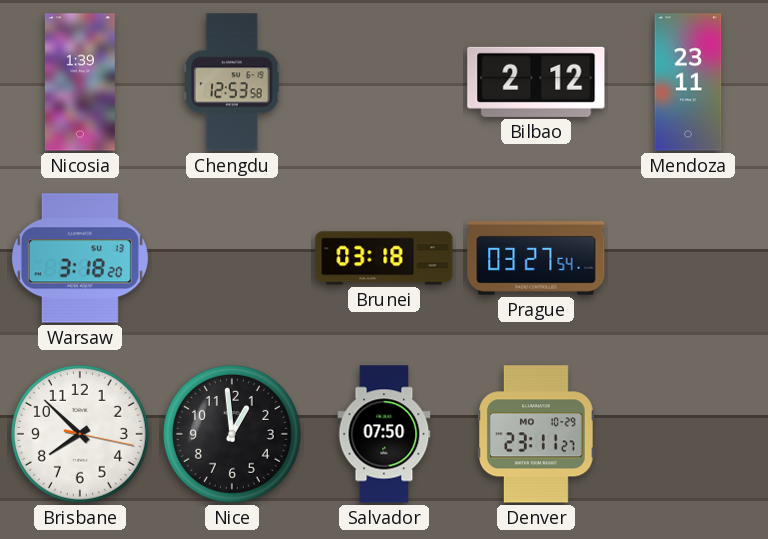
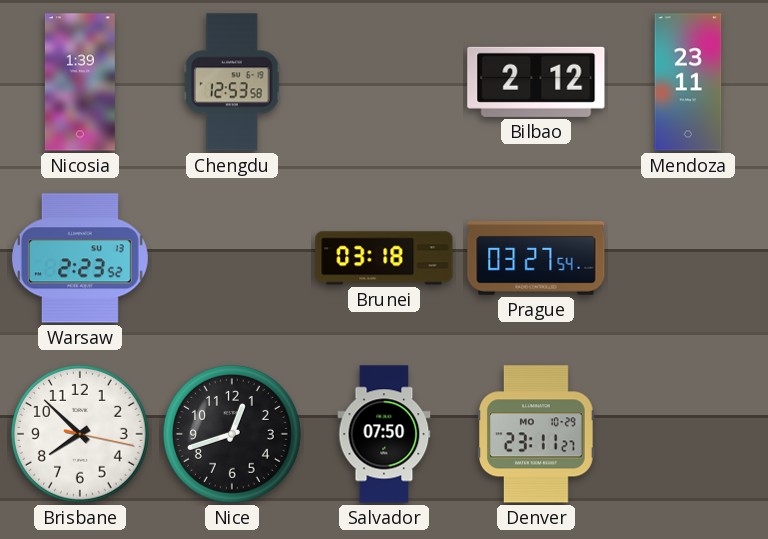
Warsaw: 3:18 -> 2:23
Nice: 12:59 -> 12:42
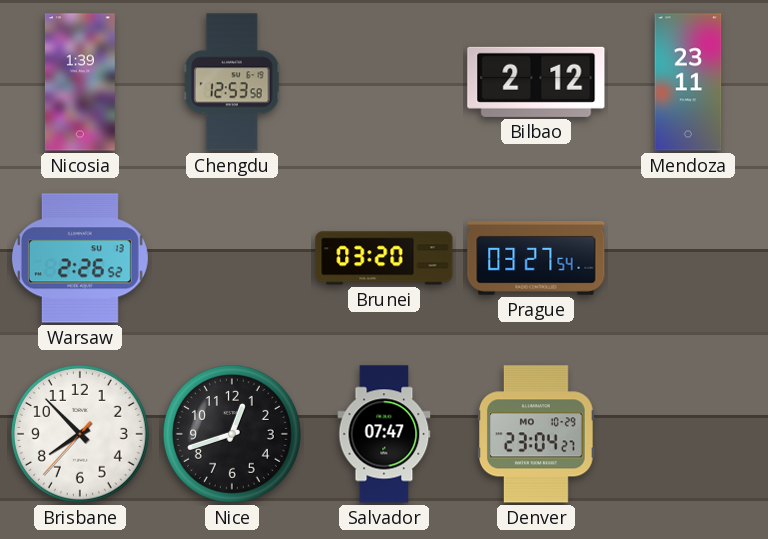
Warsaw: 2:23 -> 2:26
Brunei: 03:18 -> 03:20
Brisbane: 7:52:17 -> 7:52:37
Salvador: 07:50 -> 07:47
Denver: 23:11 -> 23:04
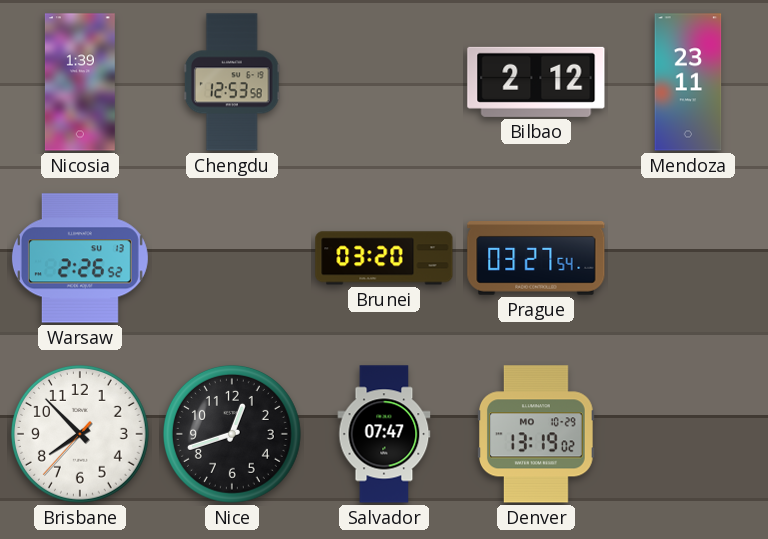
Denver: 23:04 -> 13:19
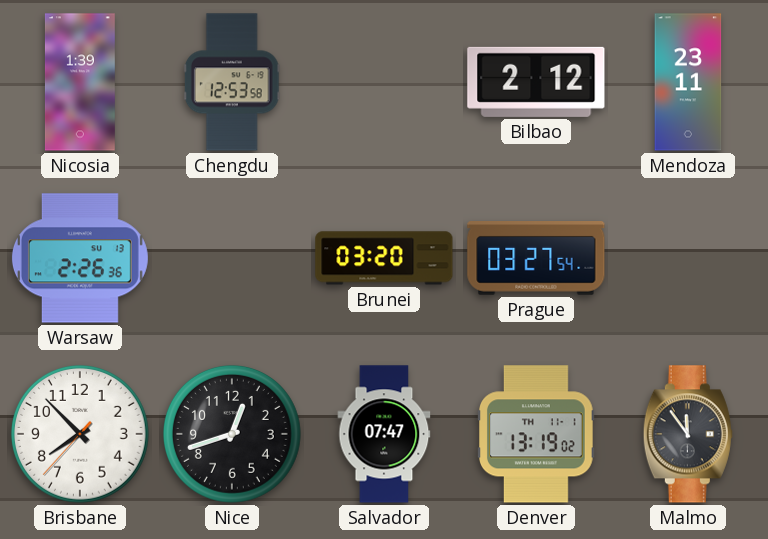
Warsaw: 2:26:52 -> 2:26:36
Denver date: MO 10-29 -> TH 11-1
Malmo: none -> 11:54
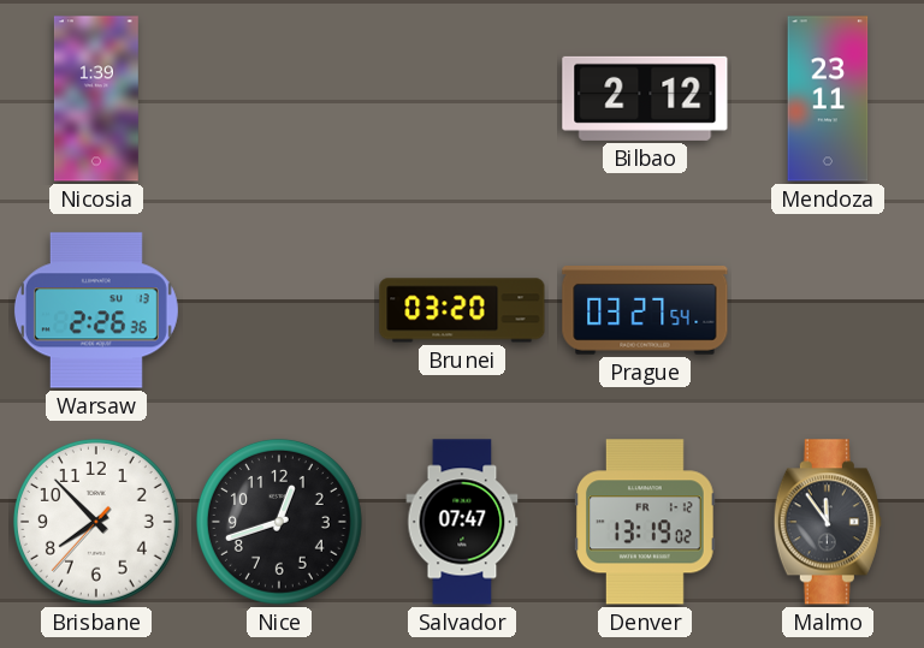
Chengdu: 12:53 -> none
Denver date: TH 11-1 -> FR 1-12
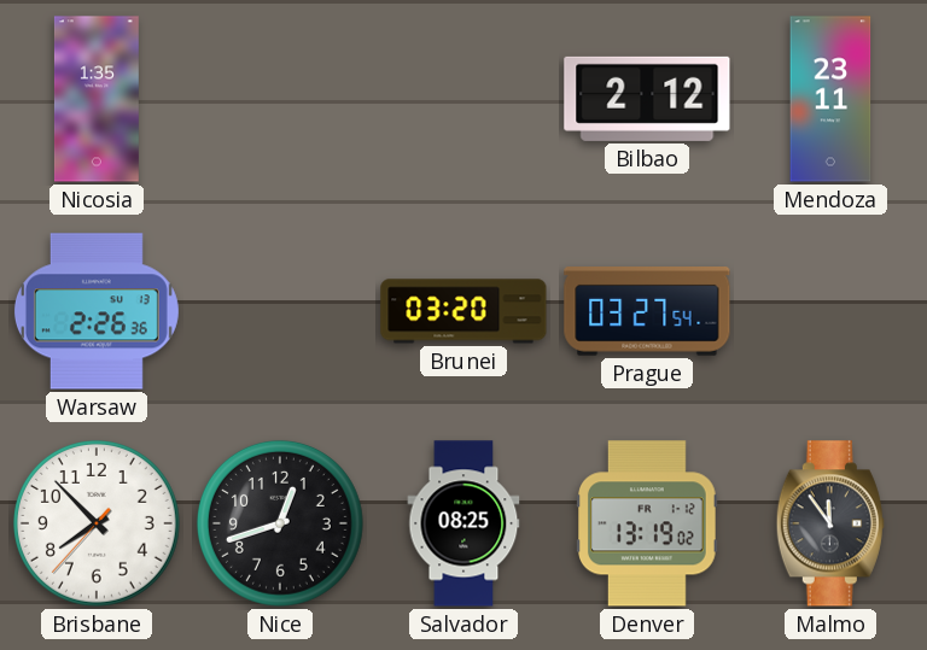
Nicosia: 1:39 -> 1:35
Salvador: 07:47 -> 08:25
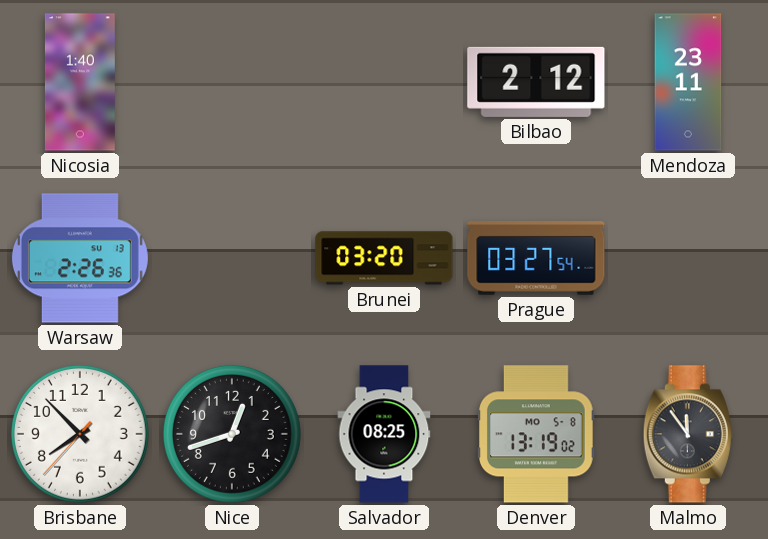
Nicosia: 1:35 -> 1:40
Denver date: FR 1-12 -> MO 5-8
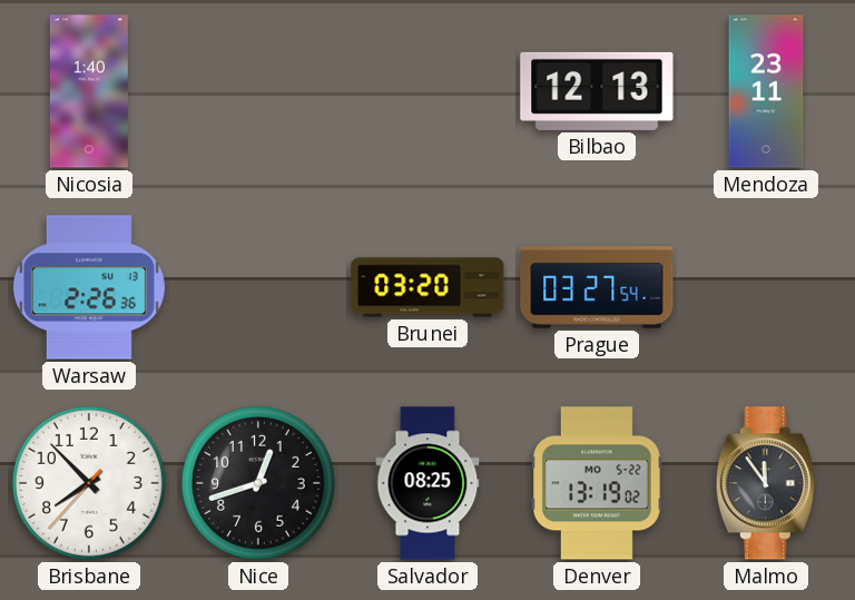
Bilbao: 2:12 -> 12:13
Denver date: MO 5-8 -> MO 5-22
